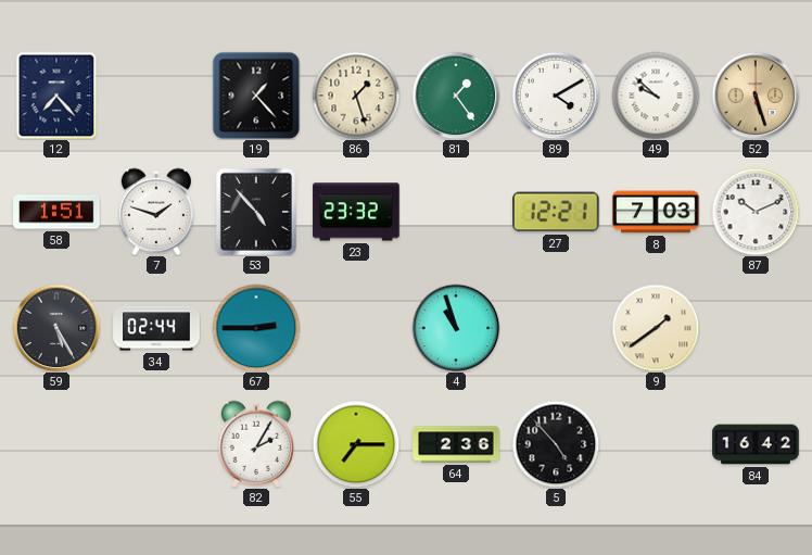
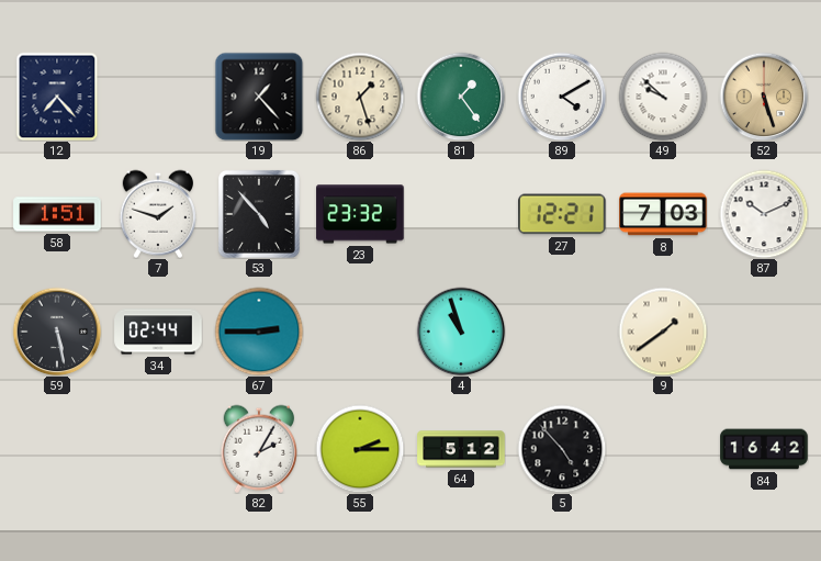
59: 5:25 -> 5:28
55: 7:15 -> 2:15
64: 2:36 -> 5:12
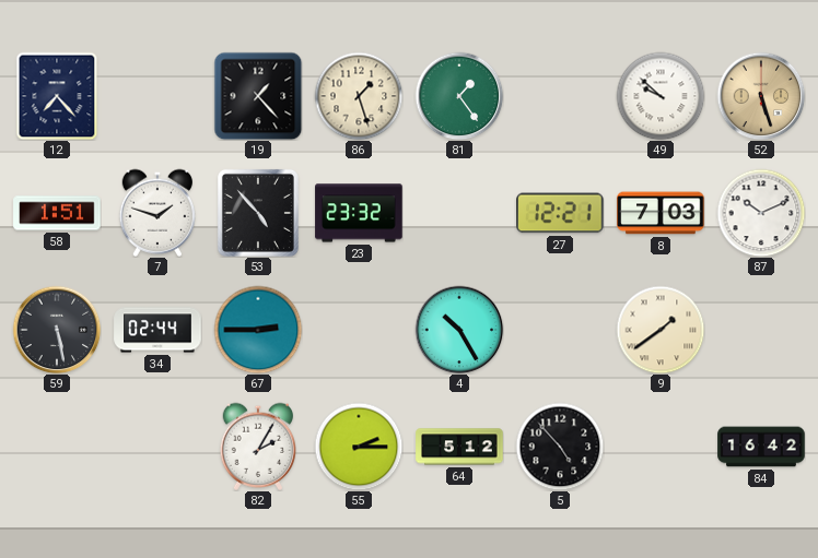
89: 4:10 -> none
4: 10:57 -> 10:25
